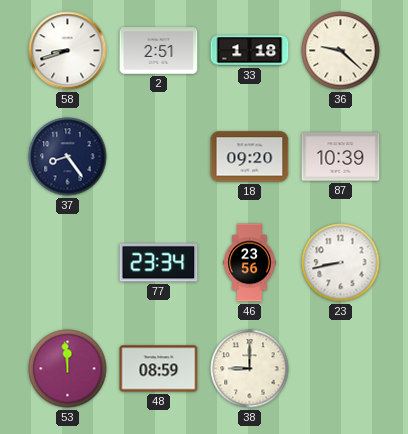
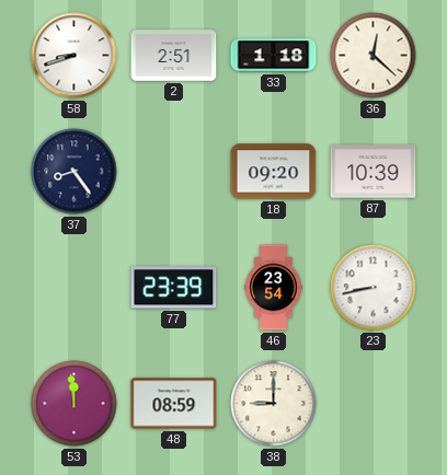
36: 9:22 -> 12:22
77: 23:34 -> 23:39
46: 23:56 -> 23:54
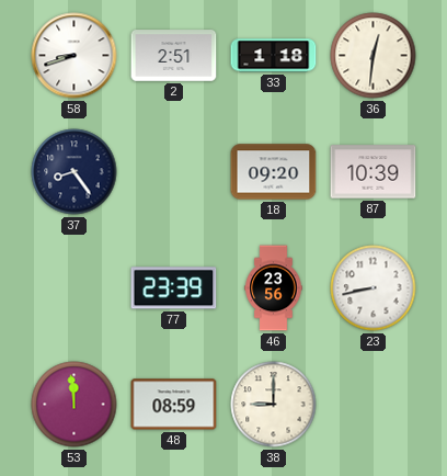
36: 12:22 -> 12:31
46: 23:54 -> 23:56
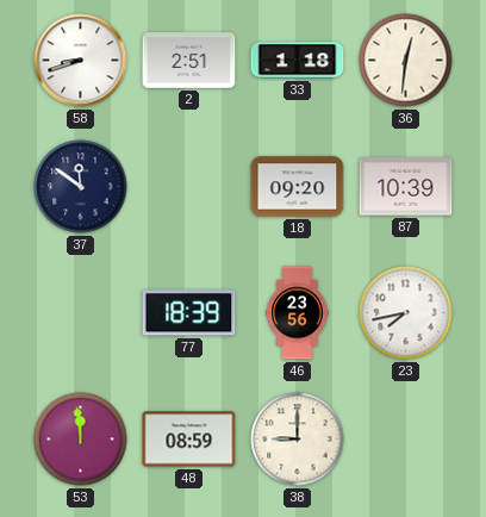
37: 8:24 -> 11:51
77: 23:39 -> 18:39
23: 8:43 -> 7:43
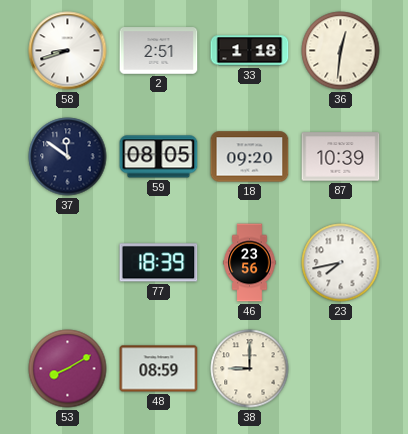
59: none -> 08:05
53: 11:59 -> 8:10
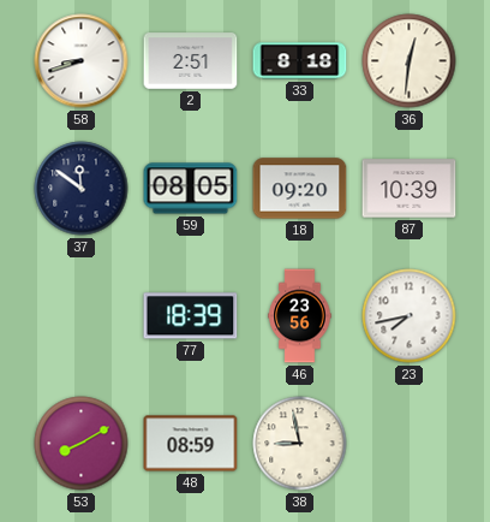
33: 1:18 -> 8:18
38: 9:00 -> 8:58
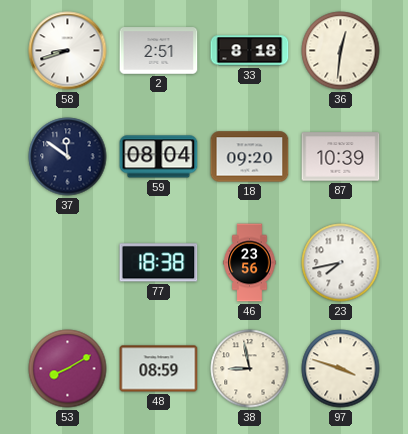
59: 08:05 -> 08:04
77: 18:39 -> 18:38
97: none -> 3:48
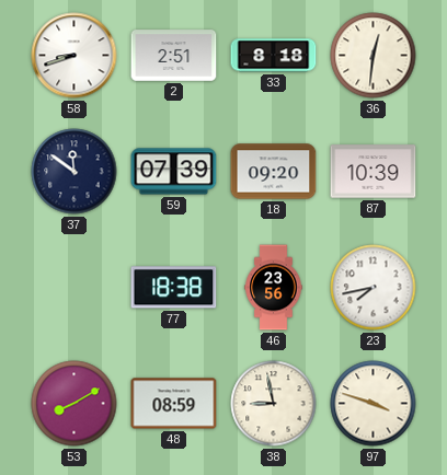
59: 08:04 -> 07:39
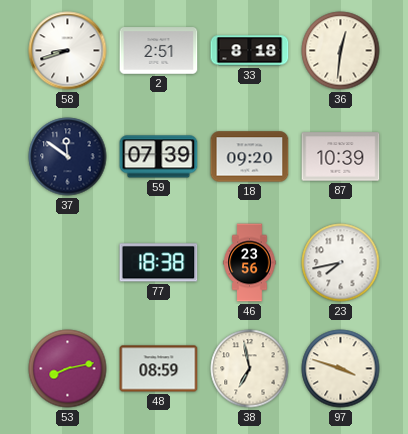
53: 8:10 -> 8:13
38: 8:58 -> 6:58
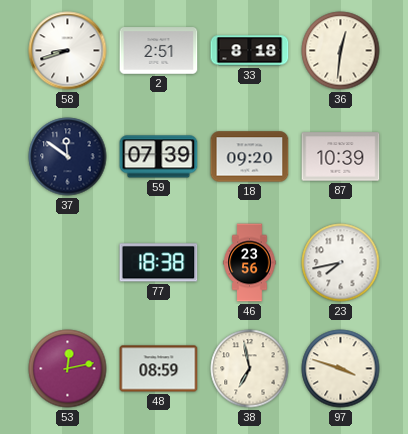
53: 8:13 -> 12:13
